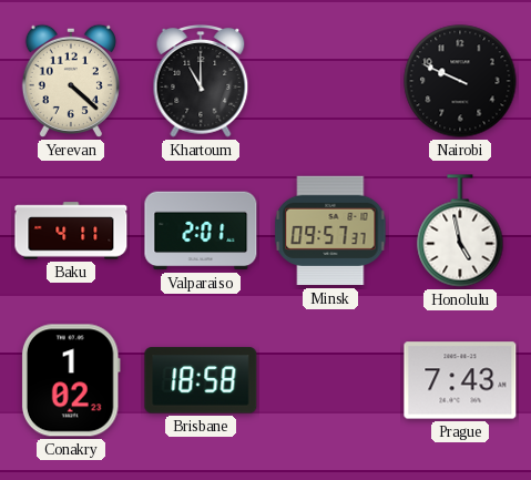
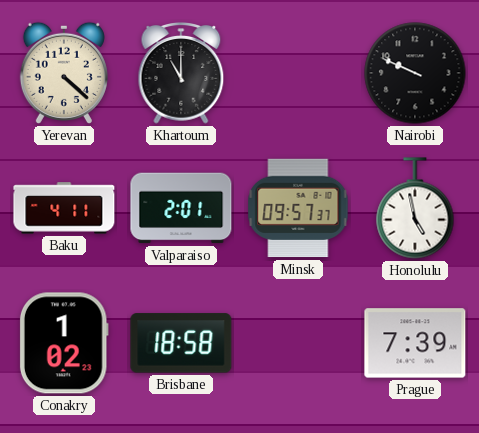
Prague: 7:43 -> 7:39
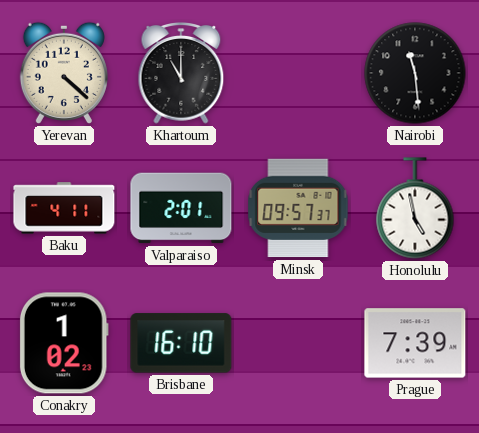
Nairobi: 9:49 -> 11:29
Brisbane: 18:58 -> 16:10
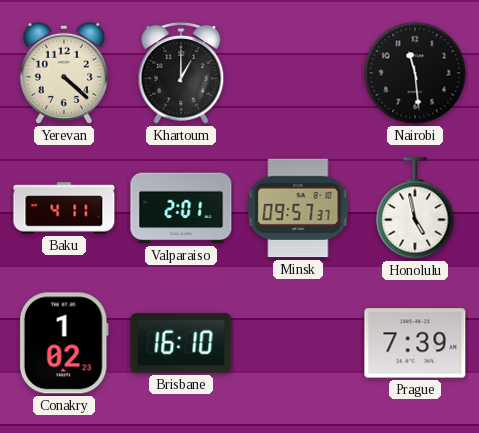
Khartoum: 11:00 -> 1:00
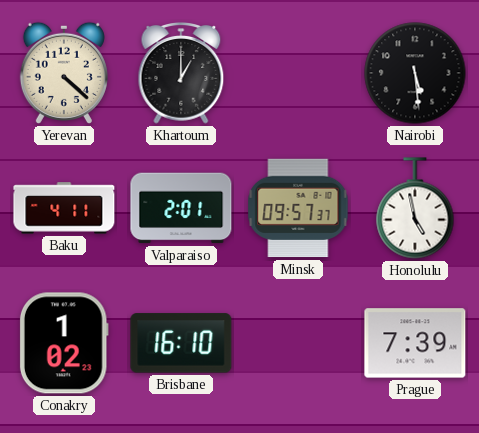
Nairobi: 11:29 -> 5:29
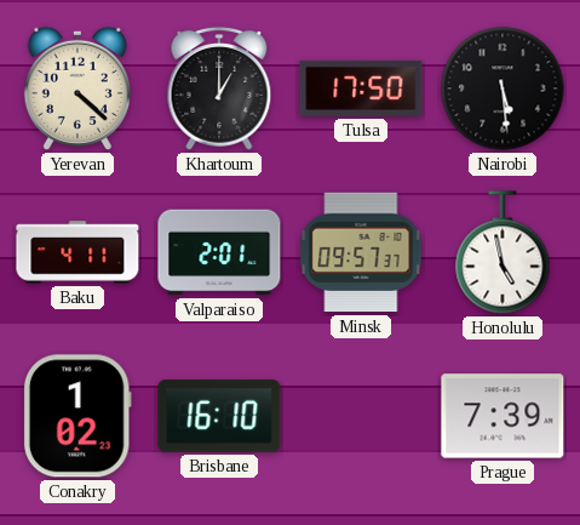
Tulsa: none -> 17:50
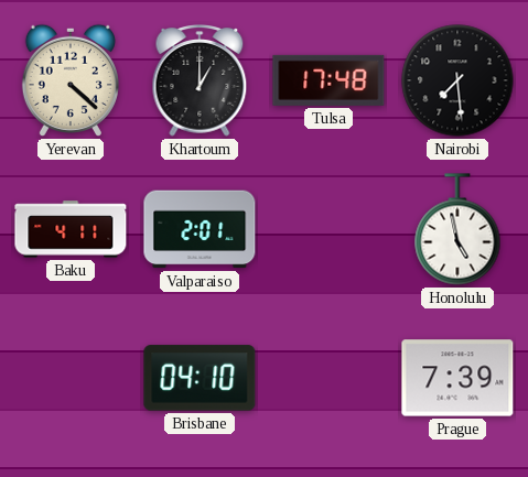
Tulsa: 17:50 -> 17:48
Nairobi: 5:29 -> 7:29
Minsk: 09:57 -> none
Conakry: 1:02 -> none
Brisbane: 16:10 -> 04:10
